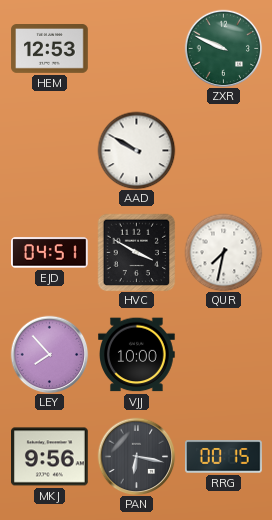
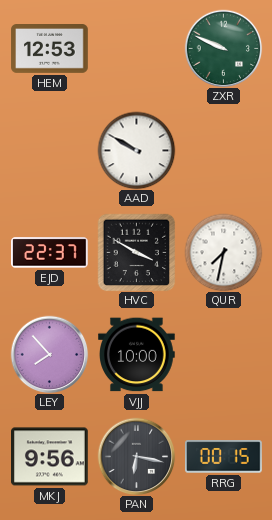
EJD: 04:51 -> 22:37
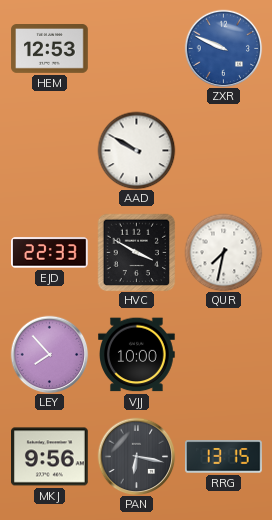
ZXR dial: green -> blue
EJD: 22:37 -> 22:33
RRG: 00:15 -> 13:15
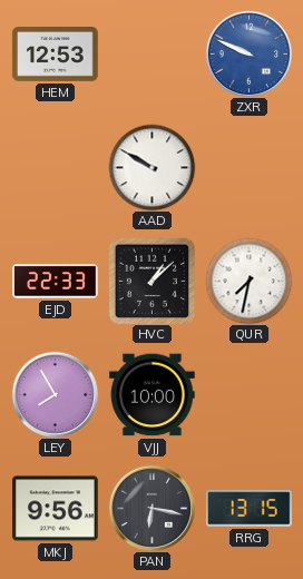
HVC: 3:50 -> 1:08
LEY: 7:53 -> 7:55
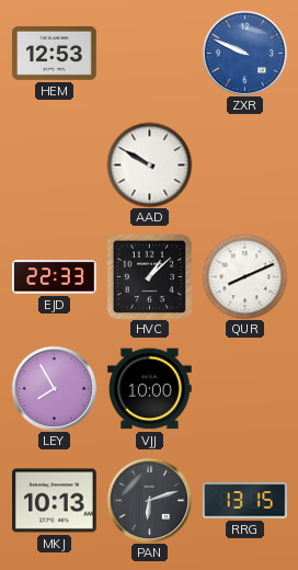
QUR: 7:32 -> 8:11
MKJ: 9:56 -> 10:13
PAN: 6:17 -> 6:12
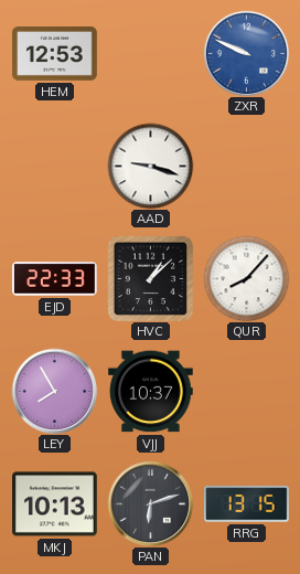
AAD: 9:50 -> 9:18
QUR: 8:11 -> 8:07
VJJ: 10:00 -> 10:37
